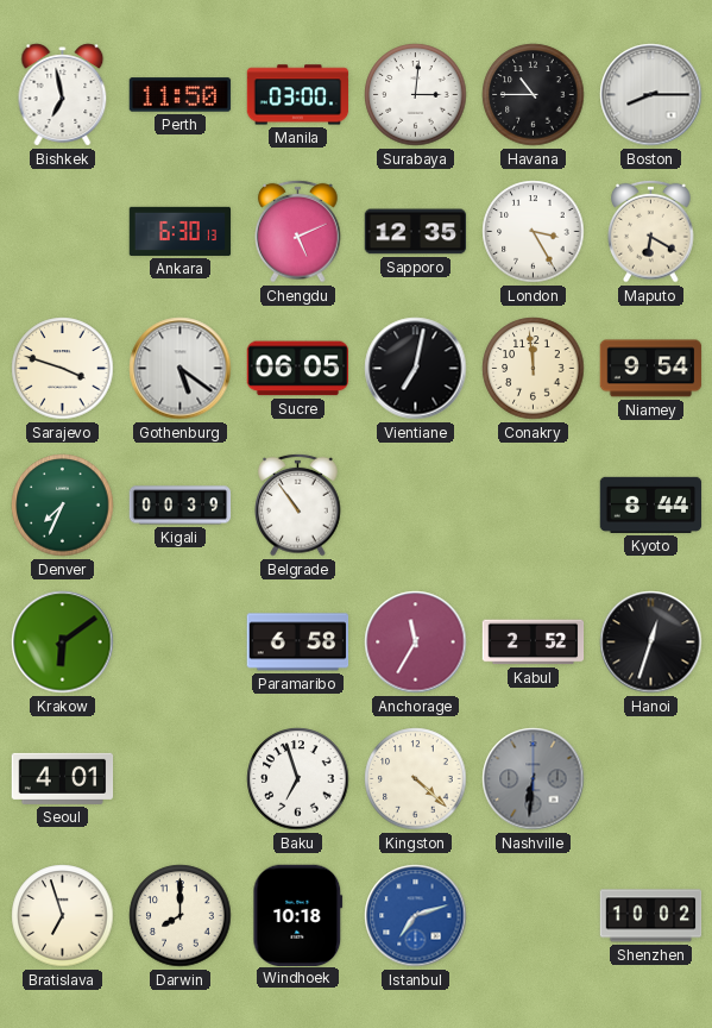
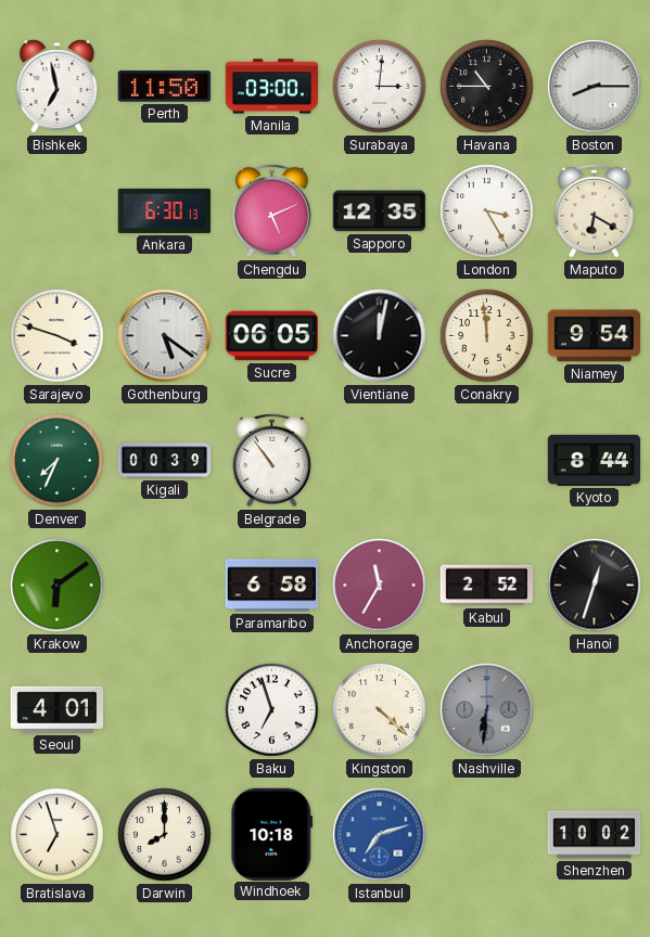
Vientiane: 7:02 -> 12:02
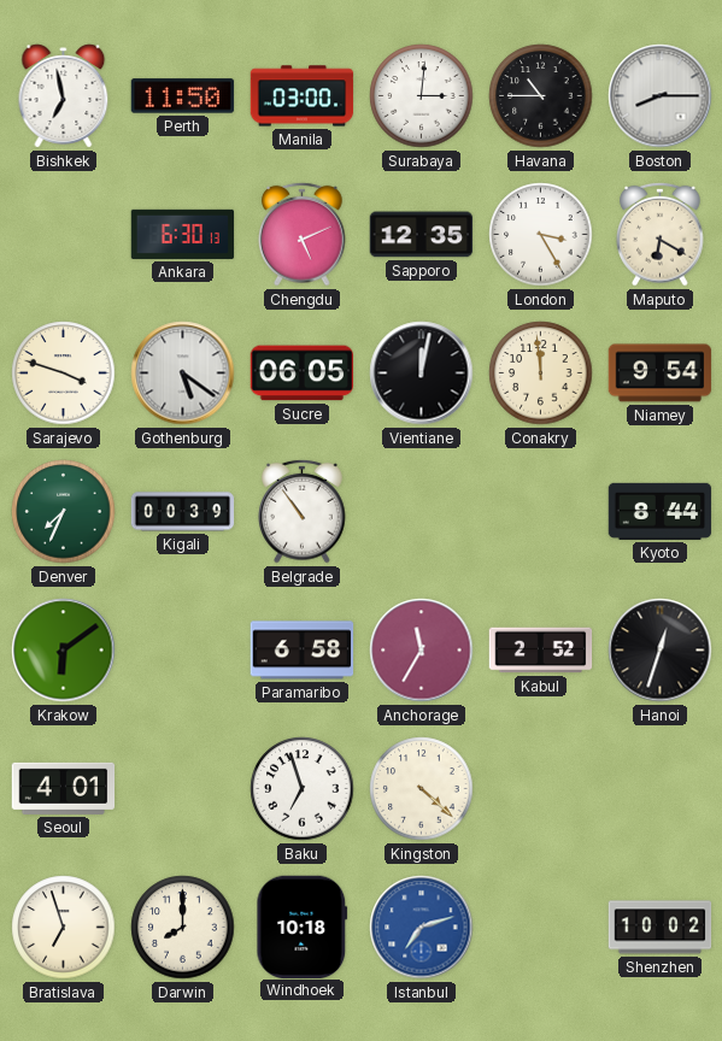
Nashville: 6:31 -> none
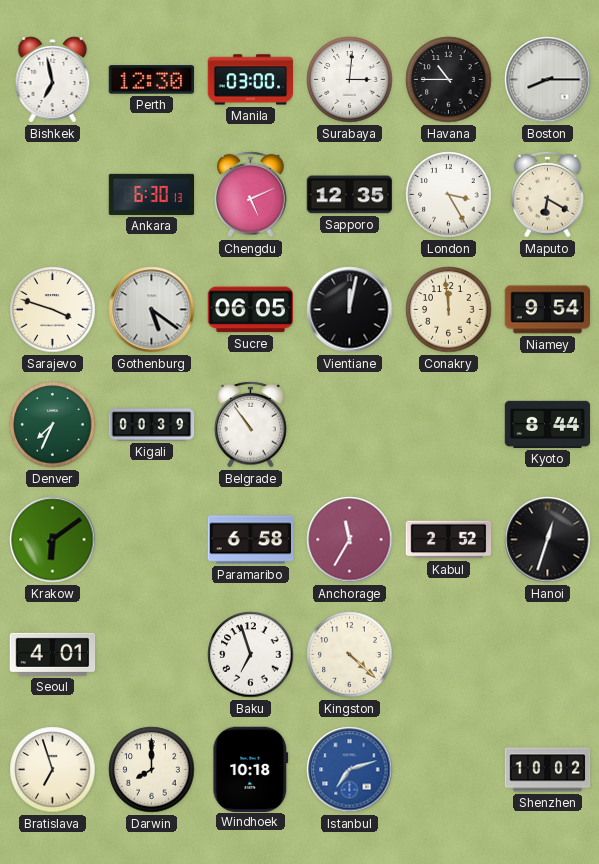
Perth: 11:50 -> 12:30
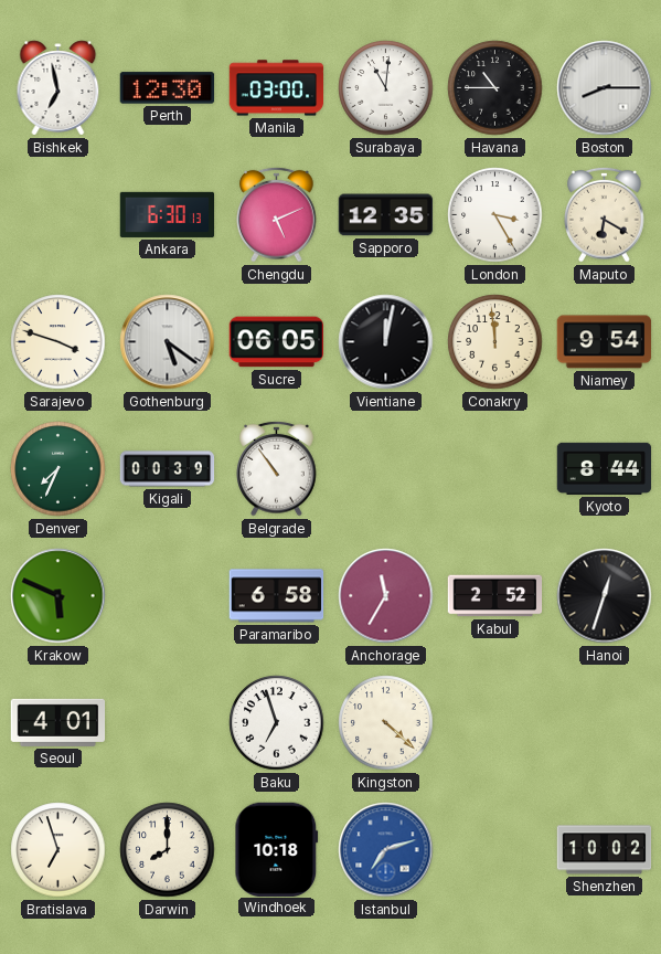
Surabaya: 3:01 -> 11:01
Krakow: 6:09 -> 5:49
